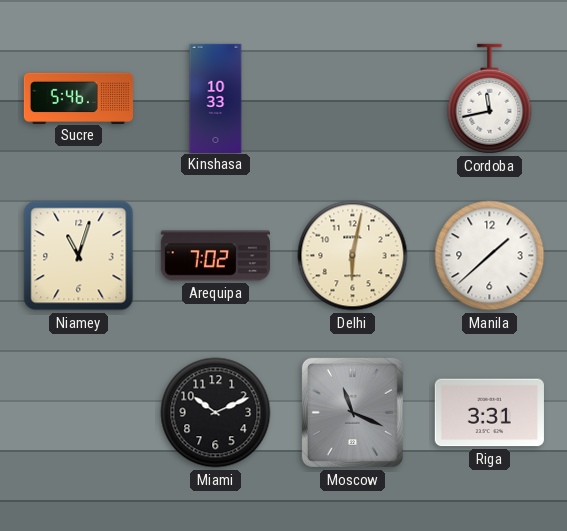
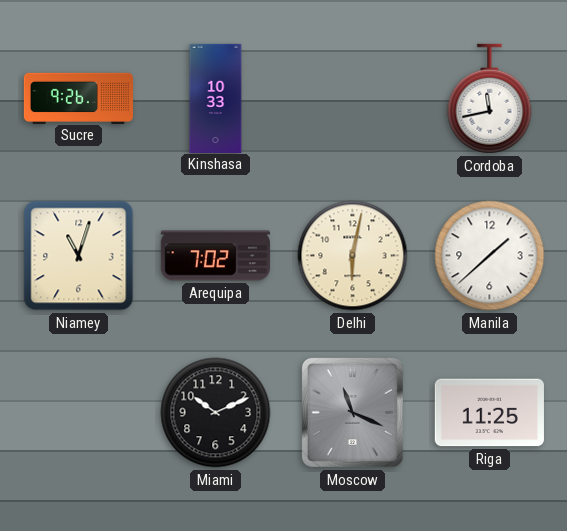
Sucre: 5:46 -> 9:26
Riga: 3:31 -> 11:25
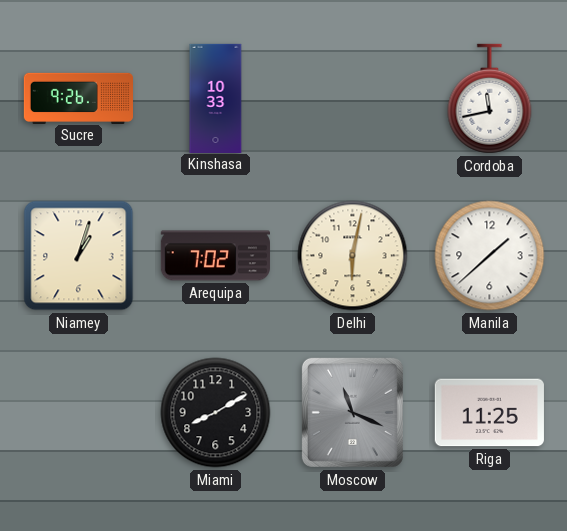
Niamey: 11:03 -> 1:03
Miami: 10:11 -> 8:10
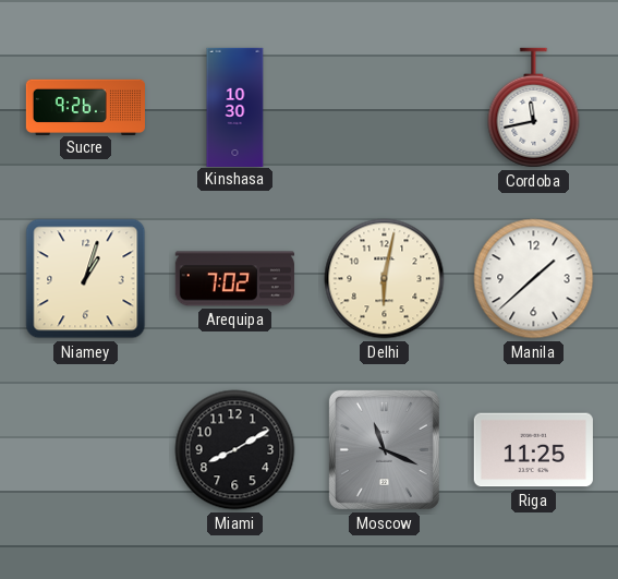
Kinshasa: 10:33 -> 10:30
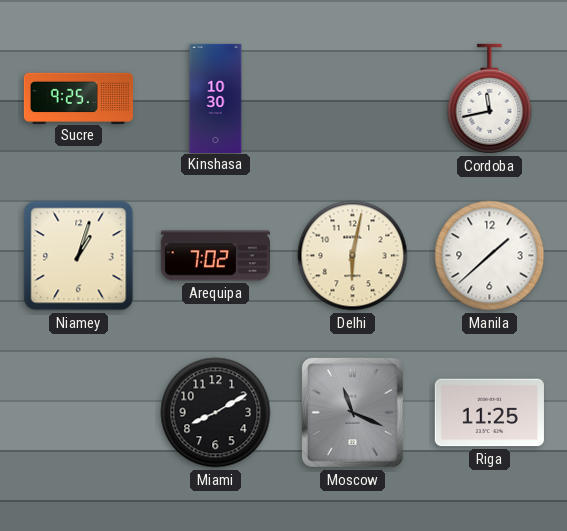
Sucre: 9:26 -> 9:25
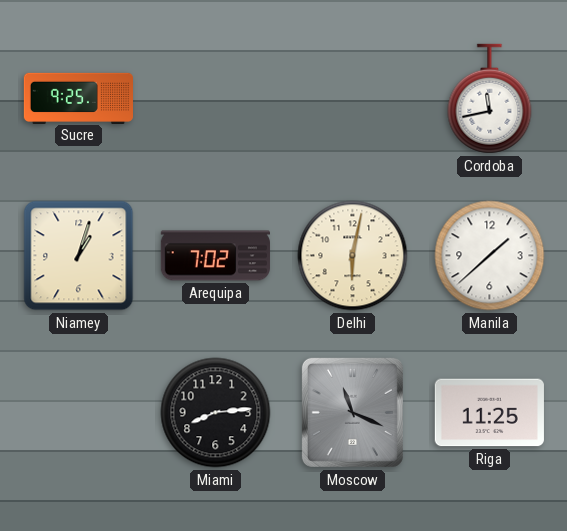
Kinshasa: 10:30 -> none
Miami: 8:10 -> 8:14
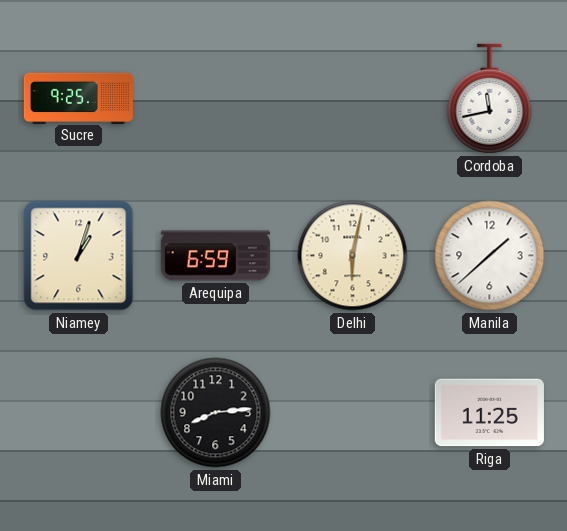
Arequipa: 7:02 -> 6:59
Moscow: 11:19 -> none
